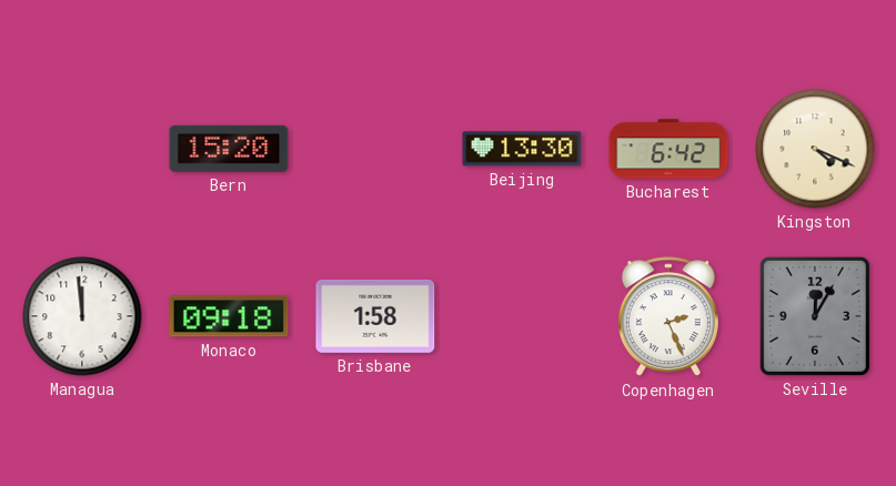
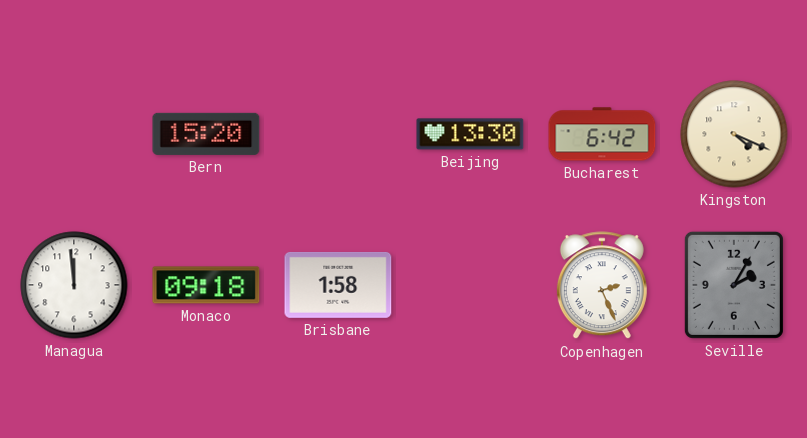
Seville: 12:05 -> 2:05
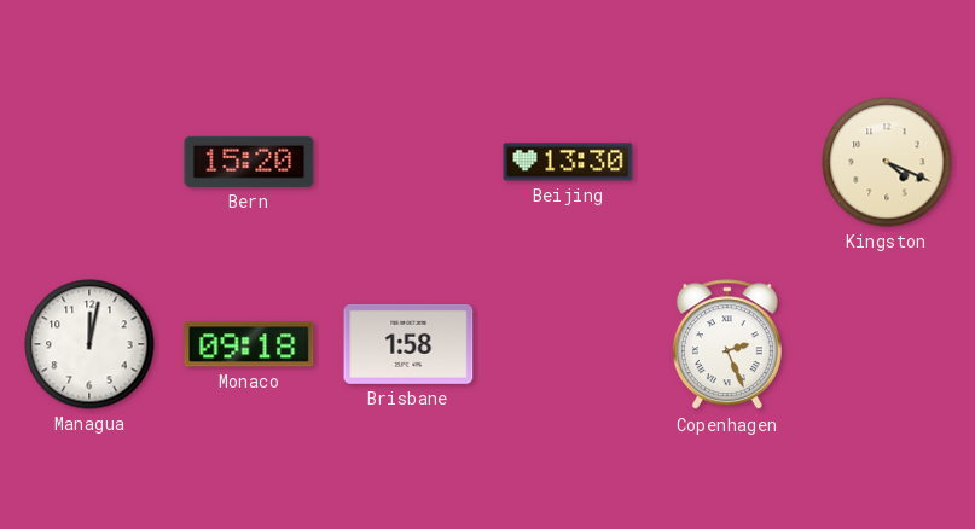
Bucharest: 6:42 -> none
Managua: 11:59 -> 12:02
Seville: 2:05 -> none
